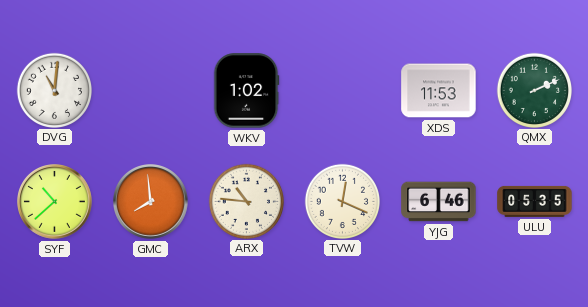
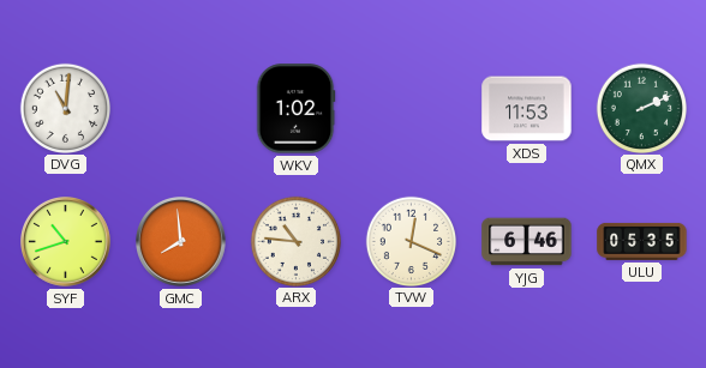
SYF: 10:38 -> 10:42
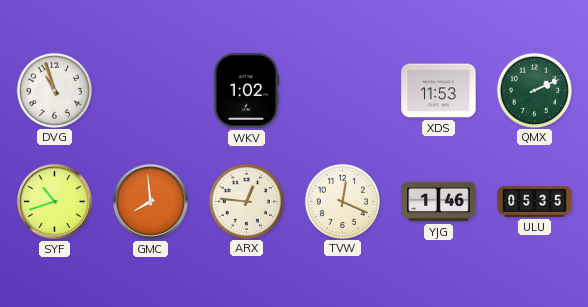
DVG: 11:01 -> 10:57
ARX: 10:46 -> 12:46
YJG: 6:46 -> 1:46
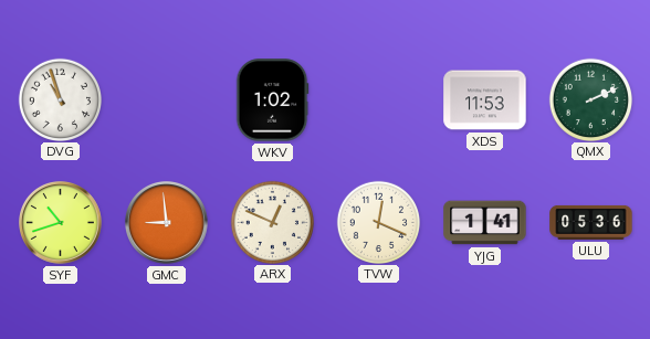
GMC: 7:59 -> 8:59
ARX: 12:46 -> 12:49
YJG: 1:46 -> 1:41
ULU: 05:35 -> 05:36
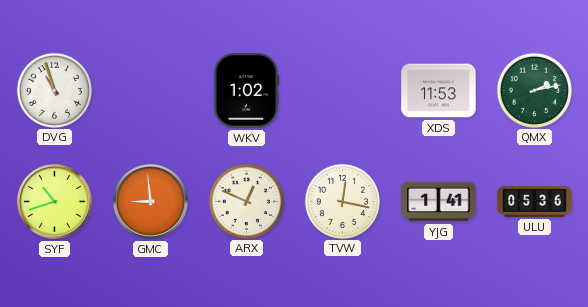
QMX: 2:11 -> 2:13
TVW: 12:19 -> 12:17
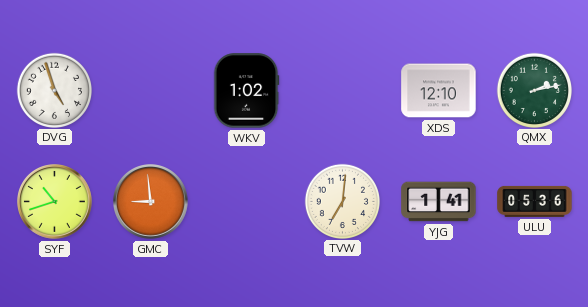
DVG: 10:57 -> 4:57
XDS: 11:53 -> 12:10
ARX: 12:49 -> none
TVW: 12:17 -> 7:01
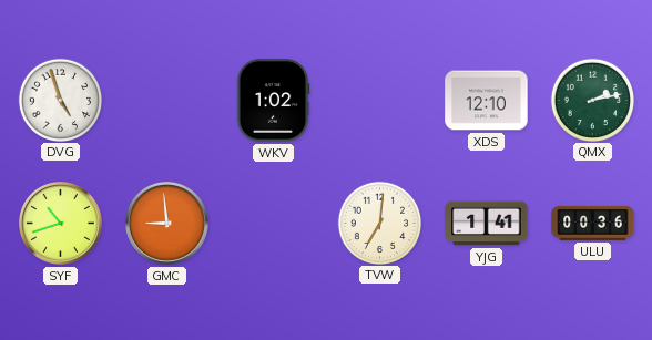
ULU: 05:36 -> 00:36
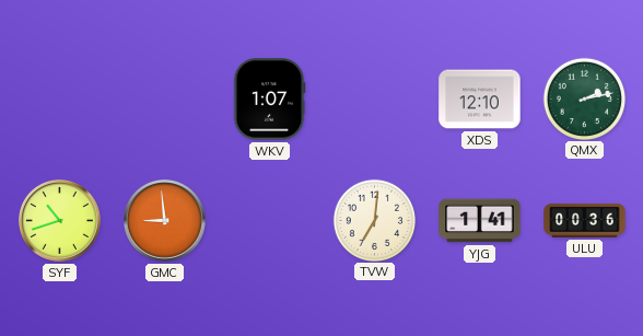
DVG: 4:57 -> none
WKV: 1:02 -> 1:07
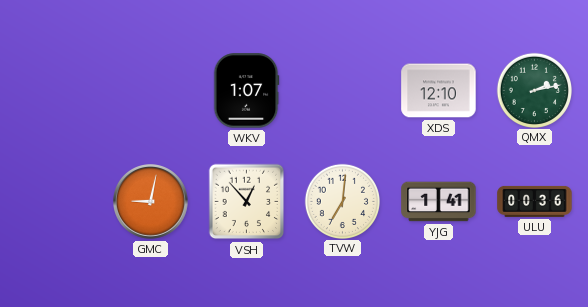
SYF: 10:42 -> none
GMC: 8:59 -> 9:02
VSH: none -> 12:53
